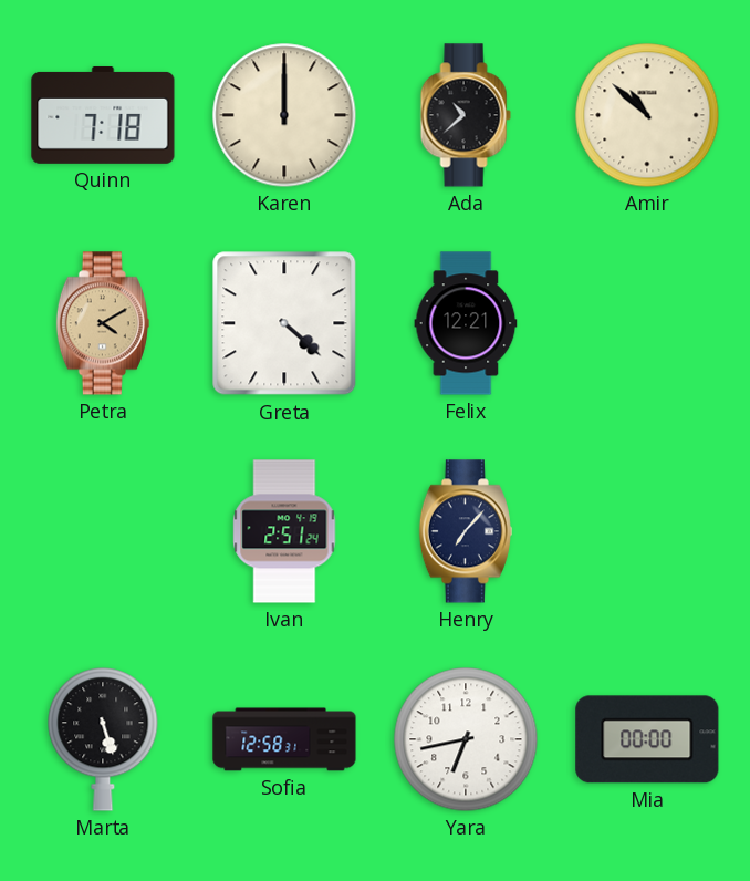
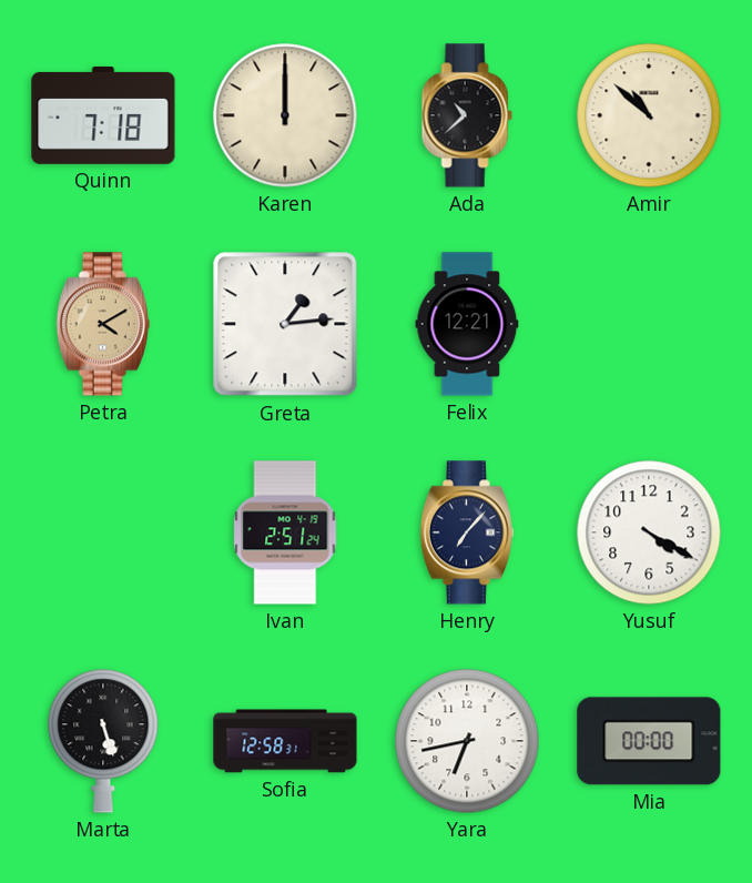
Greta: 4:22 -> 1:14
Yusuf: none -> 4:20
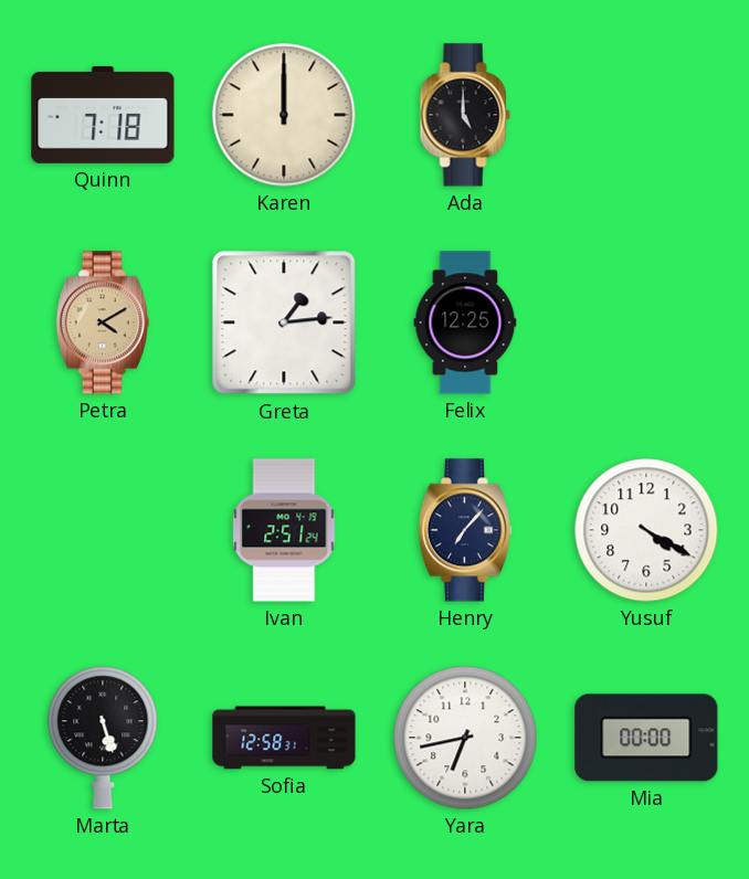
Ada: 10:38 -> 5:00
Amir: 10:52 -> none
Felix: 12:21 -> 12:25
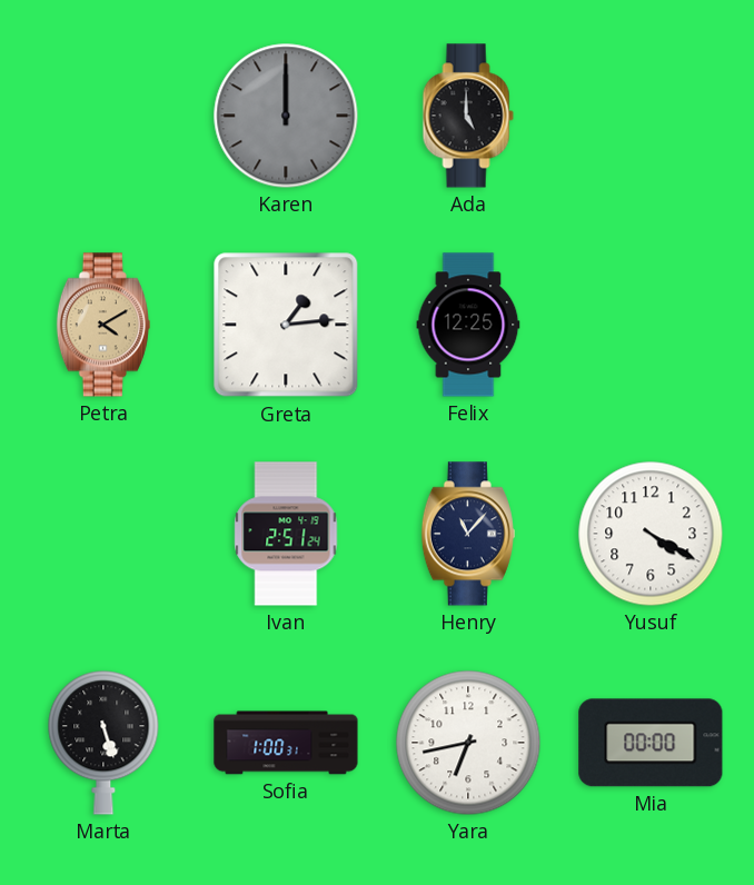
Quinn: 7:18 -> none
Karen dial: cream -> grey
Henry: 7:07 -> 11:07
Sofia: 12:58 -> 1:00
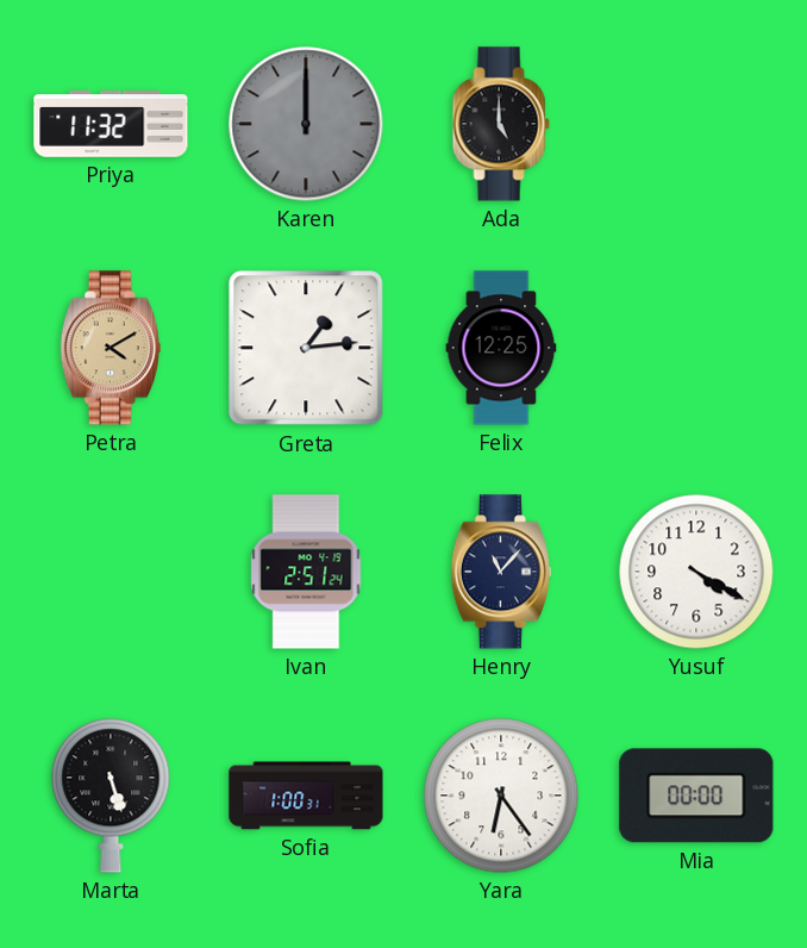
Priya: none -> 11:32
Yara: 6:43 -> 6:24
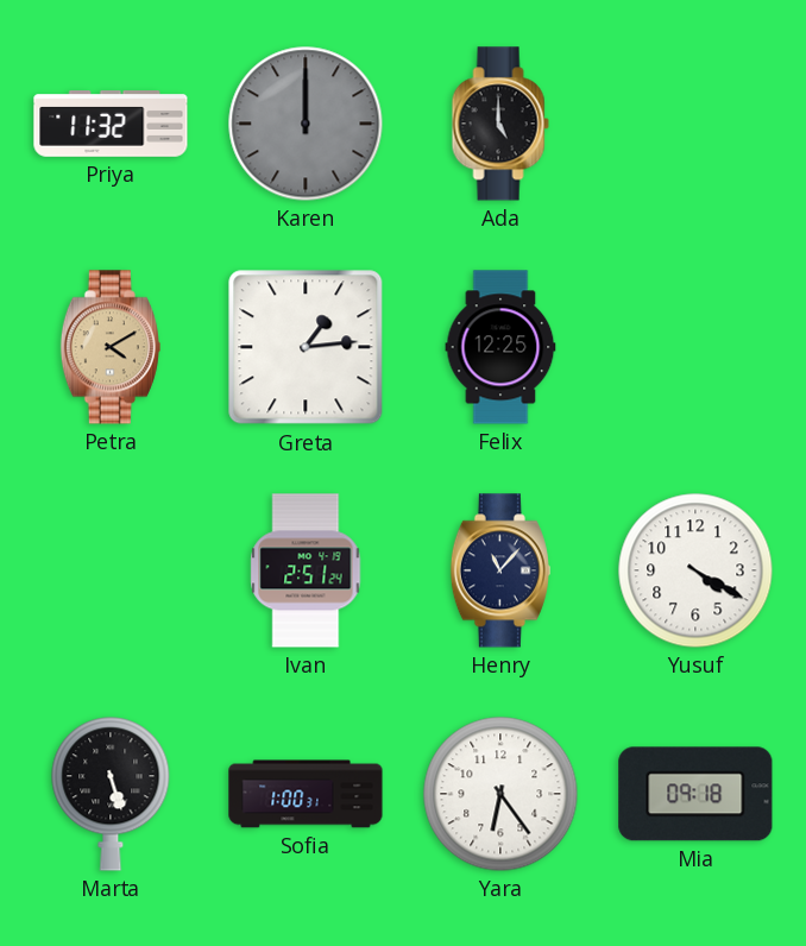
Mia: 00:00 -> 09:18
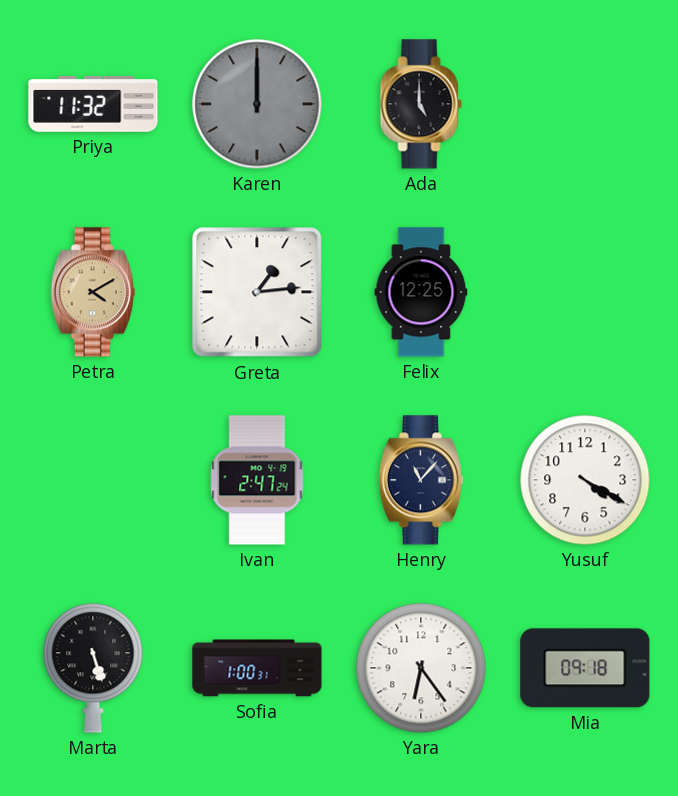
Ivan: 2:51 -> 2:47
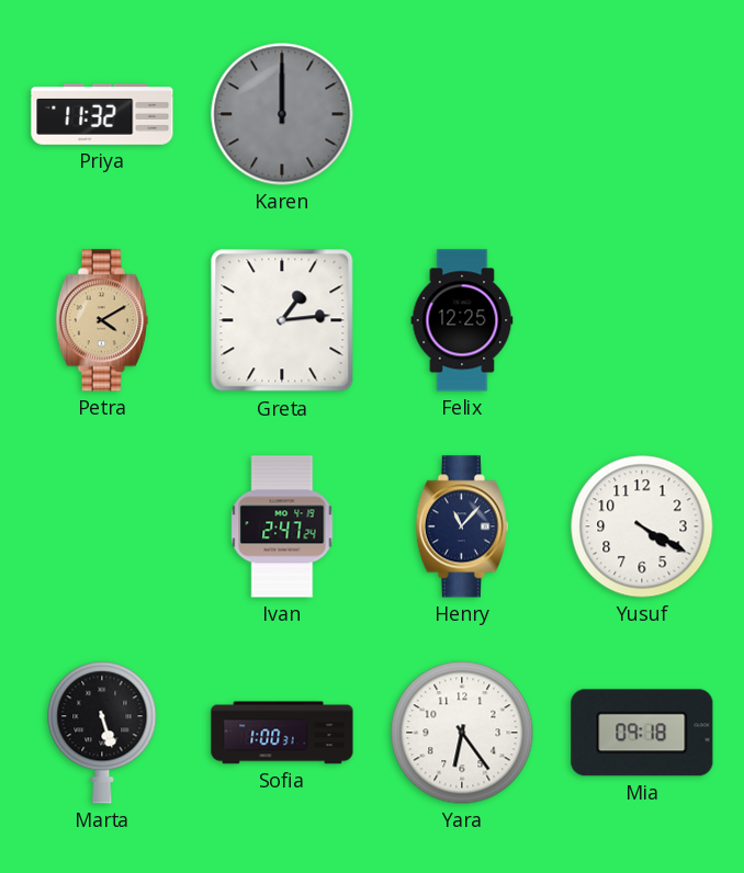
Ada: 5:00 -> none
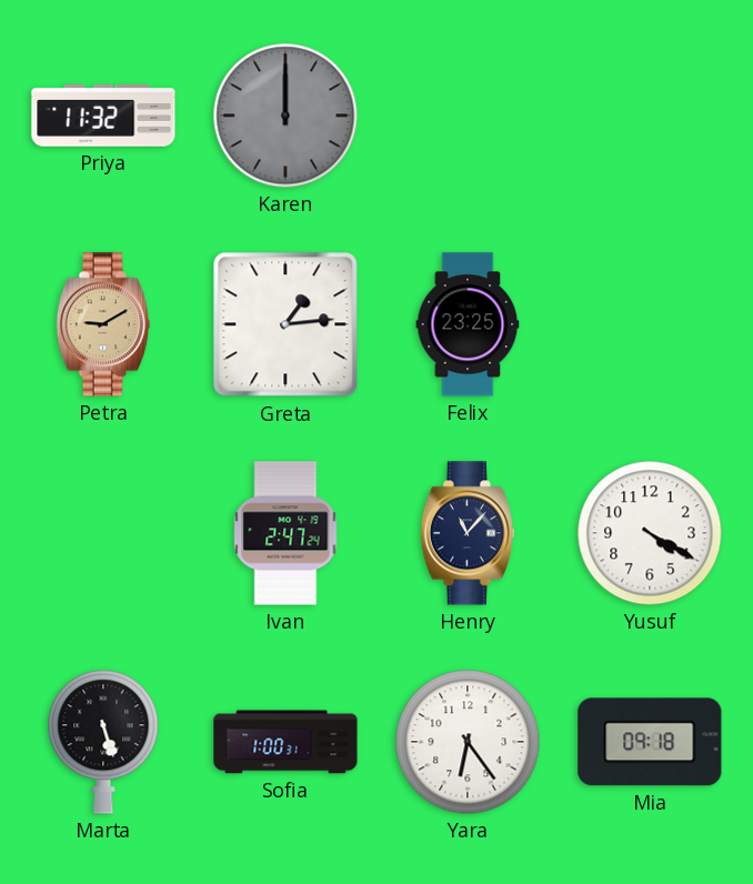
Petra: 4:10 -> 9:10
Felix: 12:25 -> 23:25
